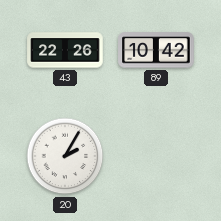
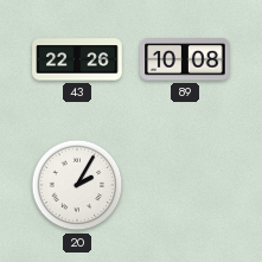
89: 10:42 -> 10:08
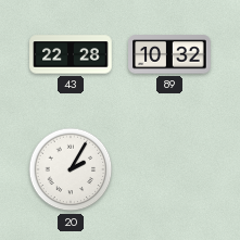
43: 22:26 -> 22:28
89: 10:08 -> 10:32
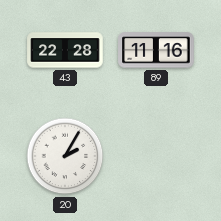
89: 10:32 -> 11:16
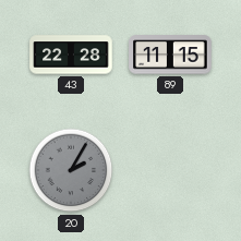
89: 11:16 -> 11:15
20 dial: white -> grey
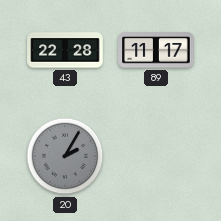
89: 11:15 -> 11:17
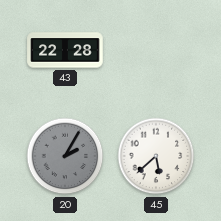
89: 11:17 -> none
45: none -> 5:38
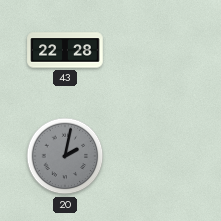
20: 2:05 -> 2:02
45: 5:38 -> none
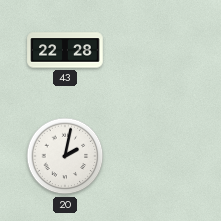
20 dial: grey -> white
